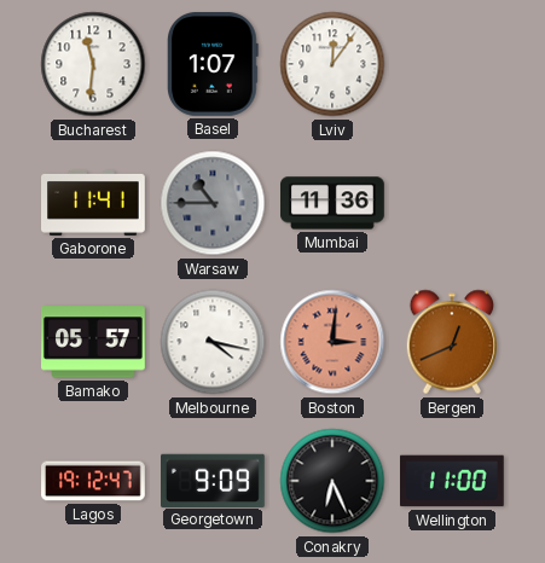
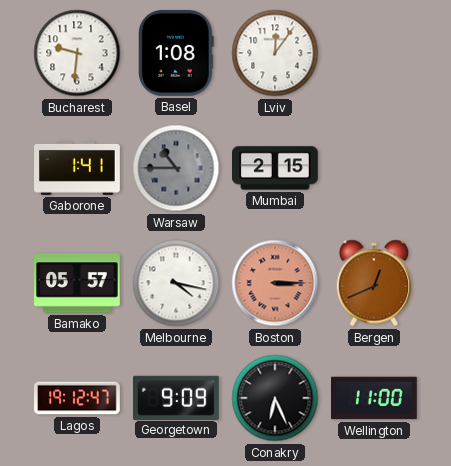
Bucharest: 11:31 -> 9:31
Basel: 1:07 -> 1:08
Gaborone: 11:41 -> 1:41
Mumbai: 11:36 -> 2:15
Boston: 3:01 -> 3:15
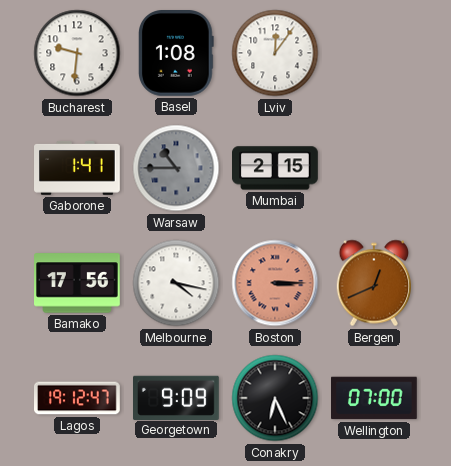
Bamako: 05:57 -> 17:56
Wellington: 11:00 -> 07:00
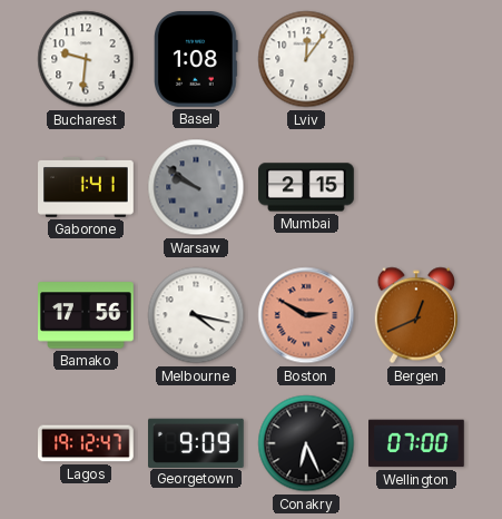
Warsaw: 10:45 -> 9:51
Boston: 3:15 -> 2:50
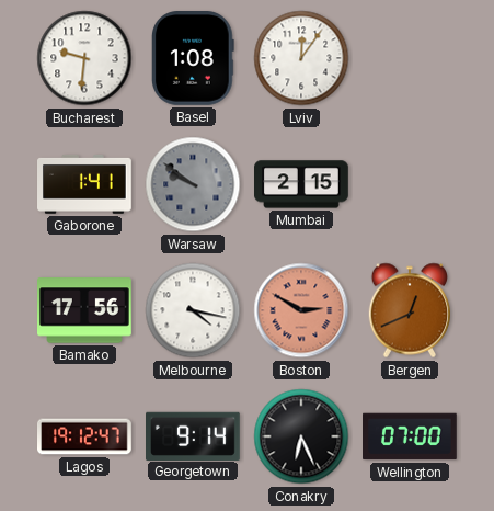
Georgetown: 9:09 -> 9:14
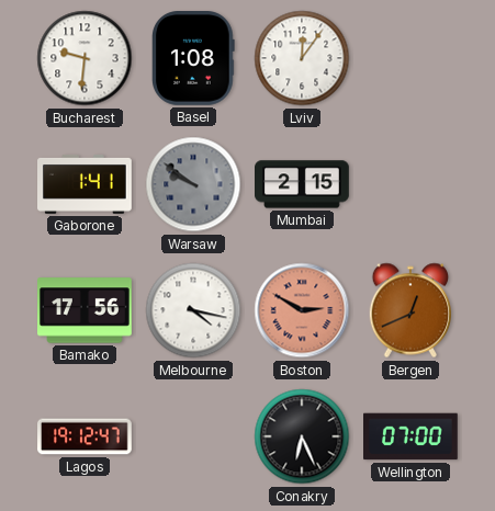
Georgetown: 9:14 -> none
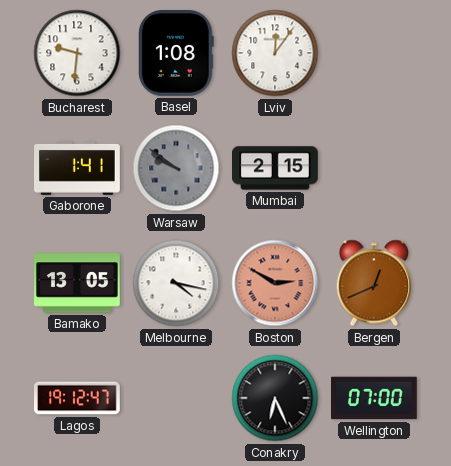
Bamako: 17:56 -> 13:05
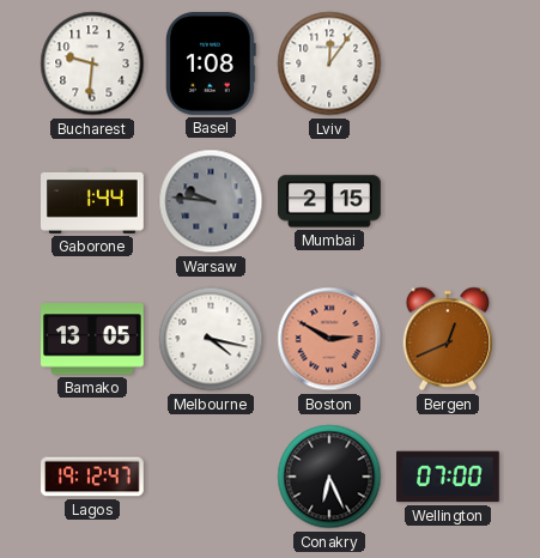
Gaborone: 1:41 -> 1:44
Warsaw: 9:51 -> 9:46
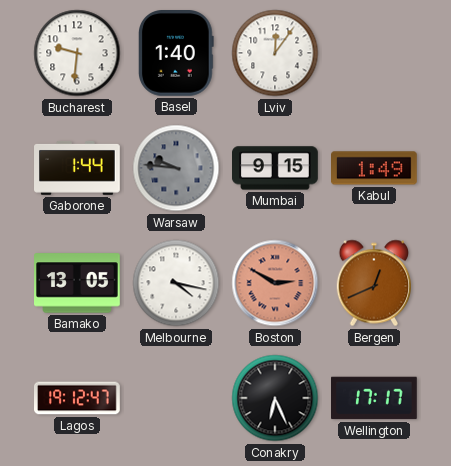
Basel: 1:08 -> 1:40
Mumbai: 2:15 -> 9:15
Kabul: none -> 1:49
Wellington: 07:00 -> 17:17
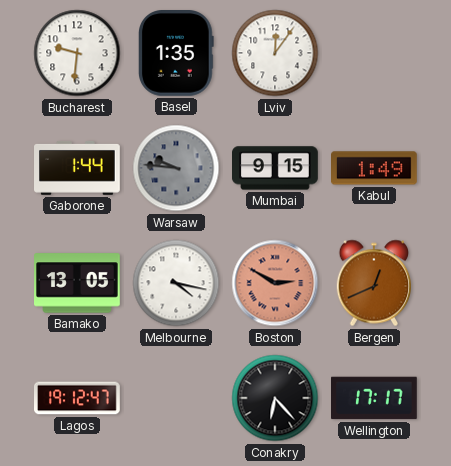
Basel: 1:40 -> 1:35
Conakry: 6:26 -> 6:23
